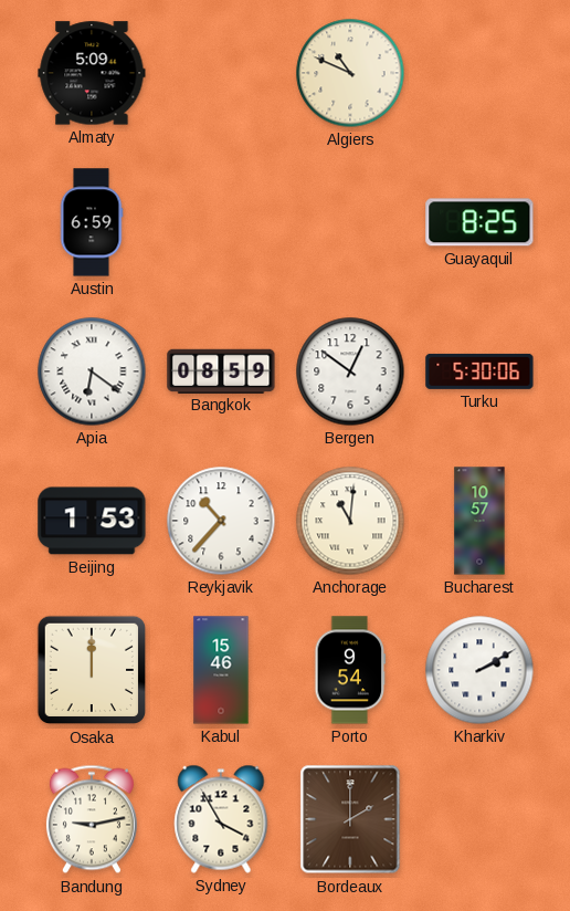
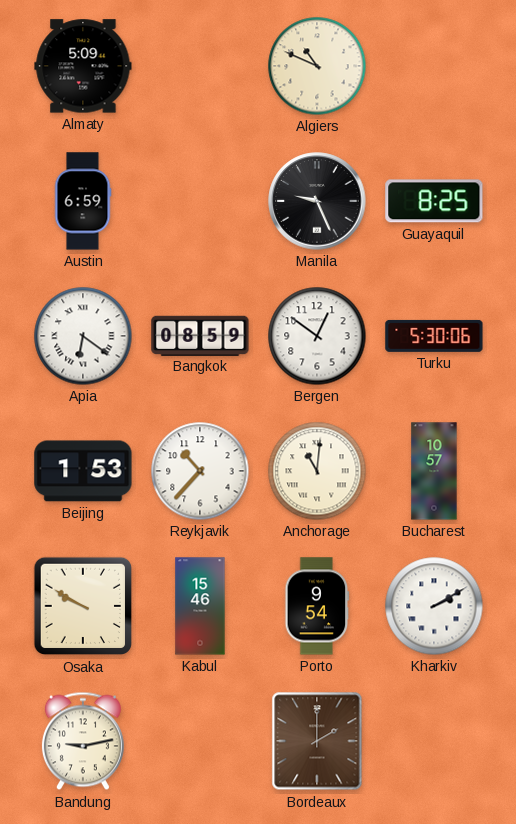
Manila: none -> 9:26
Osaka: 12:00 -> 9:50
Sydney: 3:55 -> none
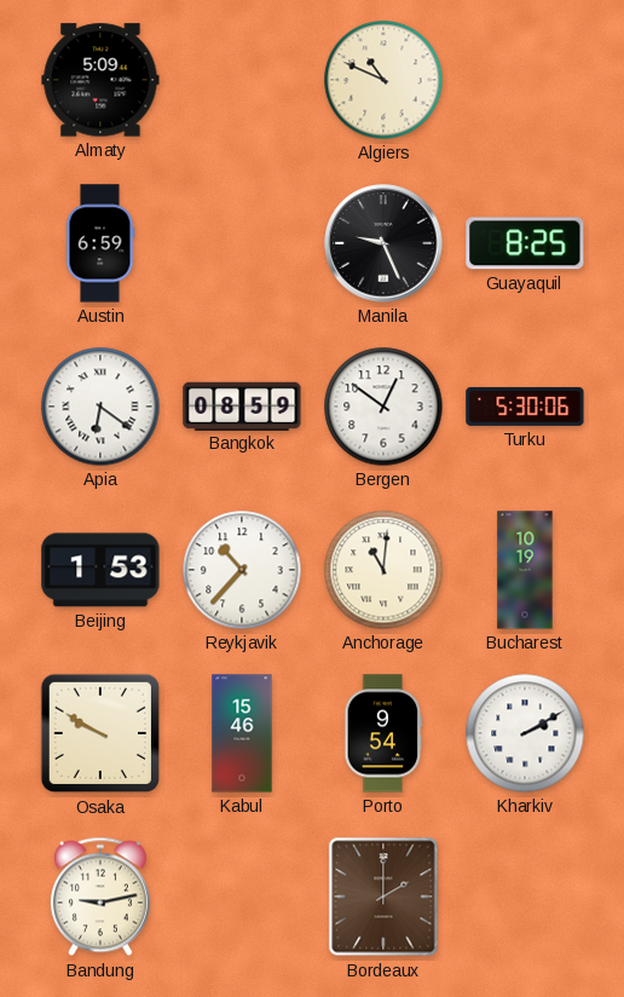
Bucharest: 10:57 -> 10:19
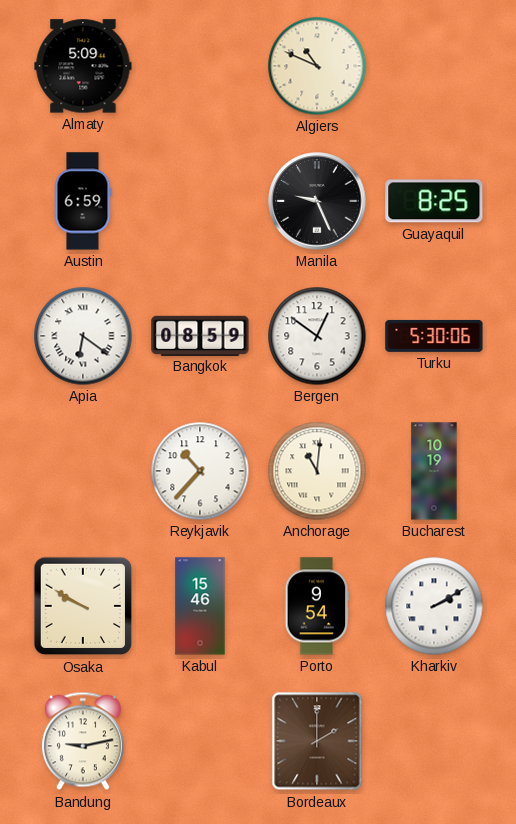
Beijing: 1:53 -> none
